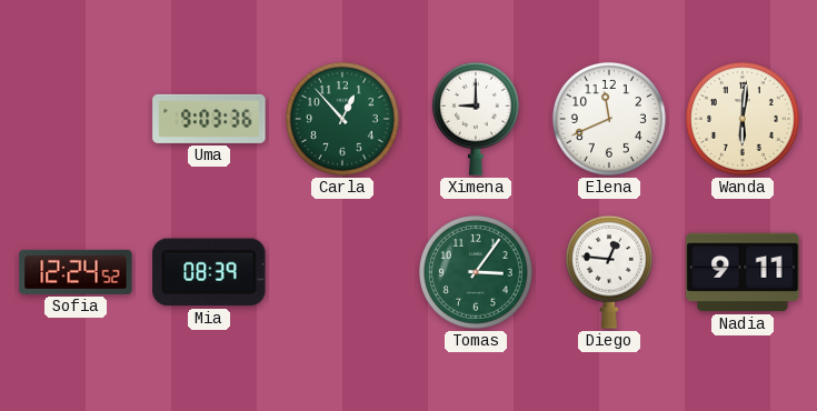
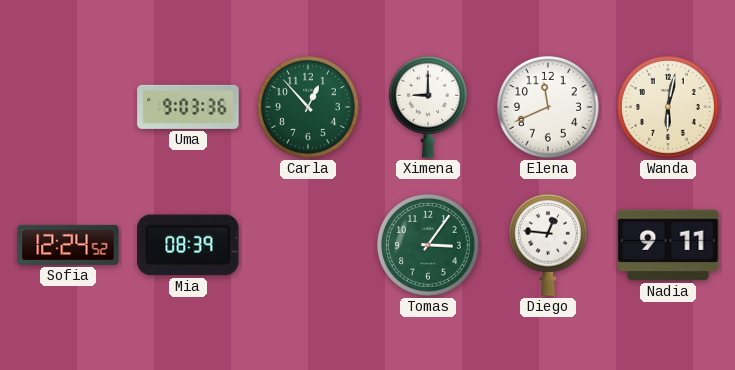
Wanda: 6:01 -> 6:02
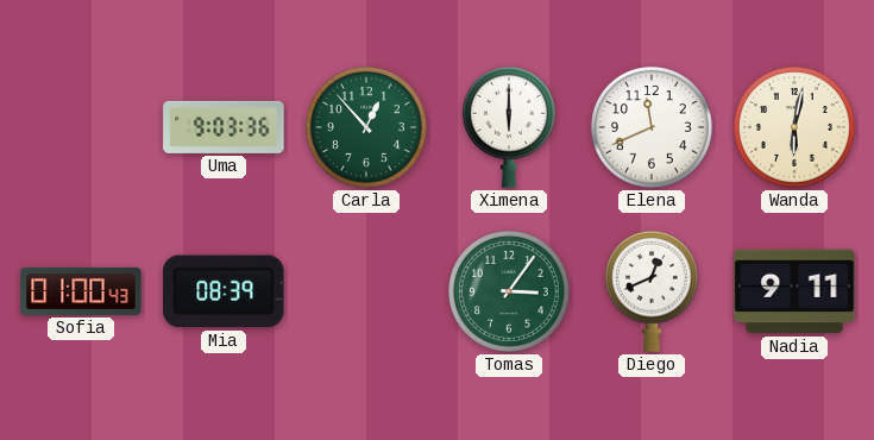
Ximena: 9:00 -> 6:00
Sofia: 12:24 -> 01:00
Diego: 12:46 -> 12:41
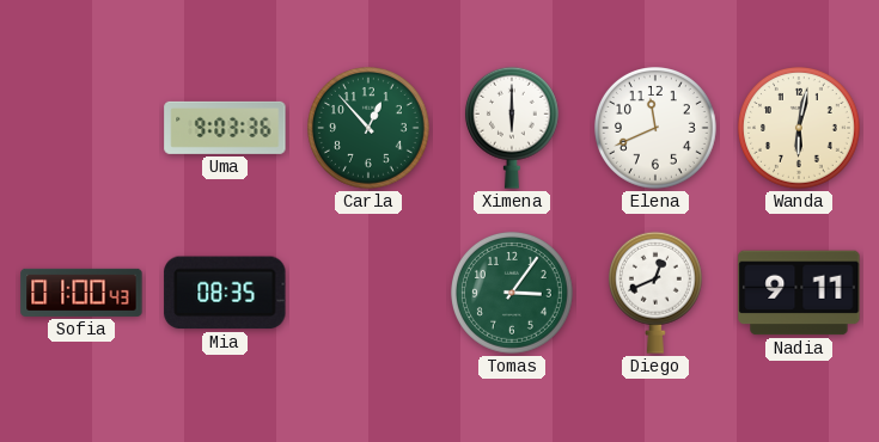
Mia: 08:39 -> 08:35
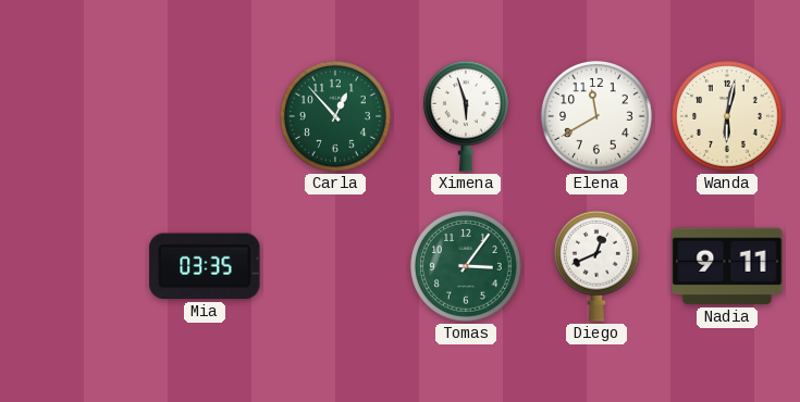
Uma: 9:03 -> none
Ximena: 6:00 -> 5:57
Elena: 11:41 -> 11:40
Sofia: 01:00 -> none
Mia: 08:35 -> 03:35
